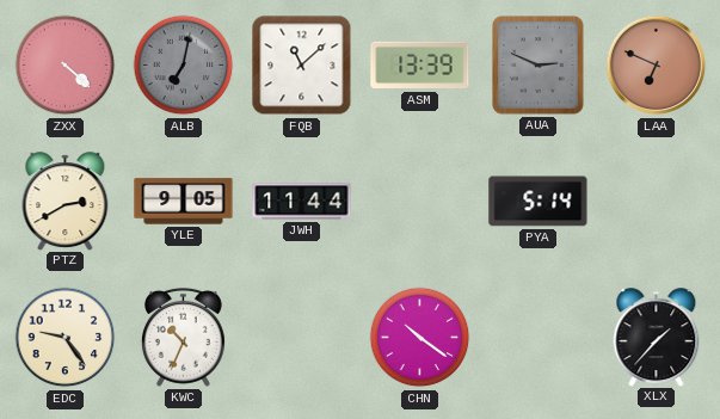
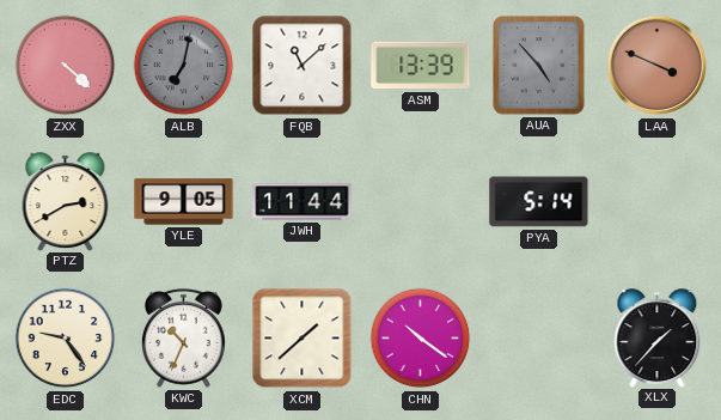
AUA: 2:49 -> 4:53
LAA: 6:49 -> 3:49
XCM: none -> 1:38
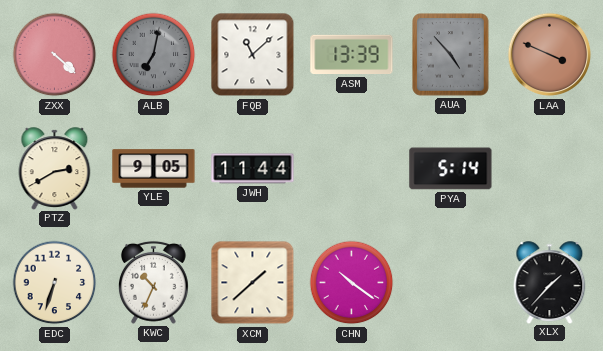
EDC: 9:24 -> 6:33
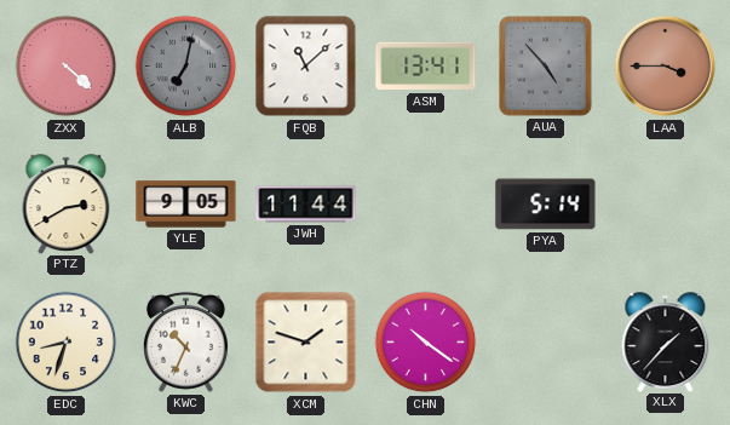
ASM: 13:39 -> 13:41
LAA: 3:49 -> 3:45
EDC: 6:33 -> 8:33
XCM: 1:38 -> 1:48
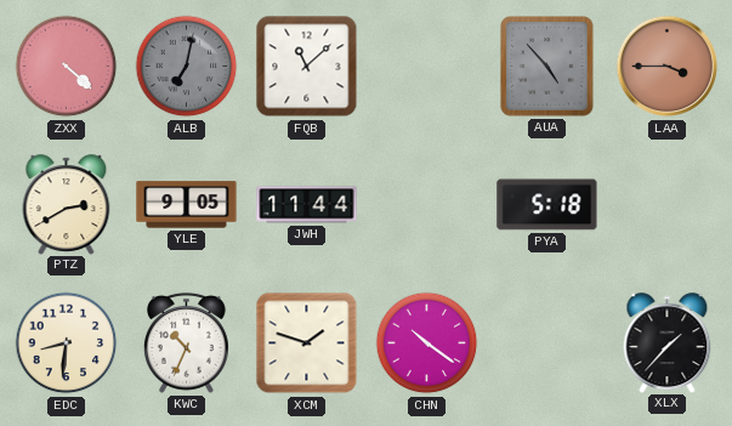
ASM: 13:41 -> none
PYA: 5:14 -> 5:18
EDC: 8:33 -> 8:31
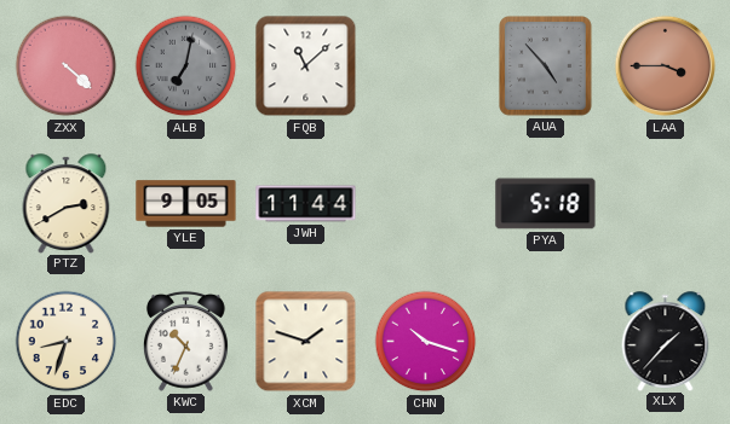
EDC: 8:31 -> 8:33
CHN: 10:21 -> 10:18
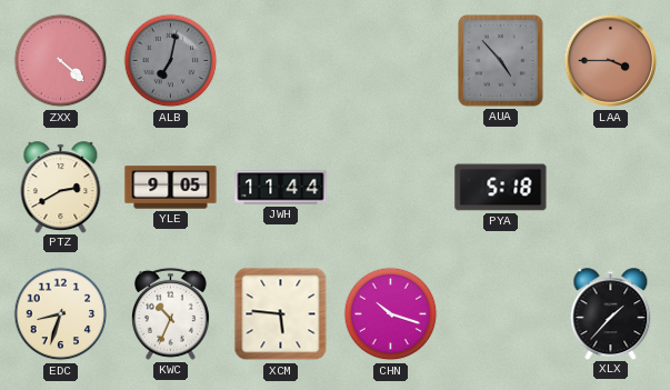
FQB: 11:08 -> none
XCM: 1:48 -> 5:46
